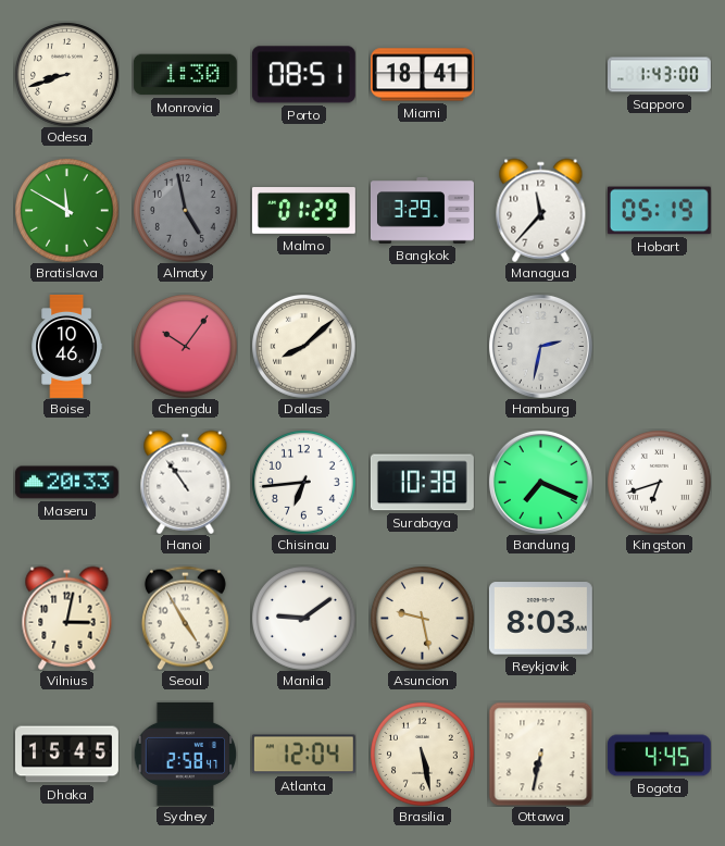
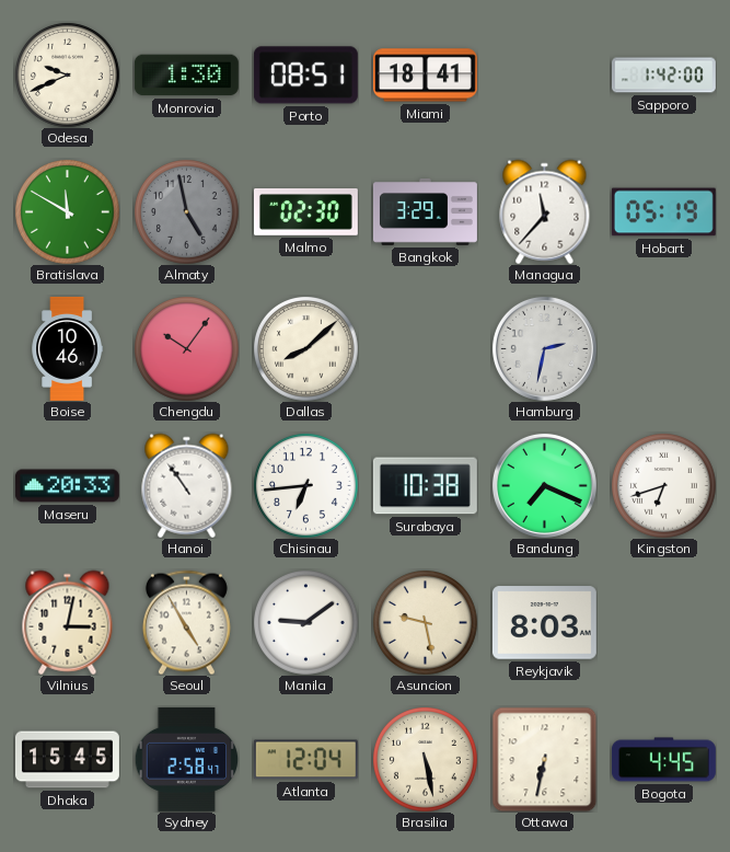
Odesa: 8:42 -> 9:41
Sapporo: 1:43 -> 1:42
Malmo: 01:29 -> 02:30
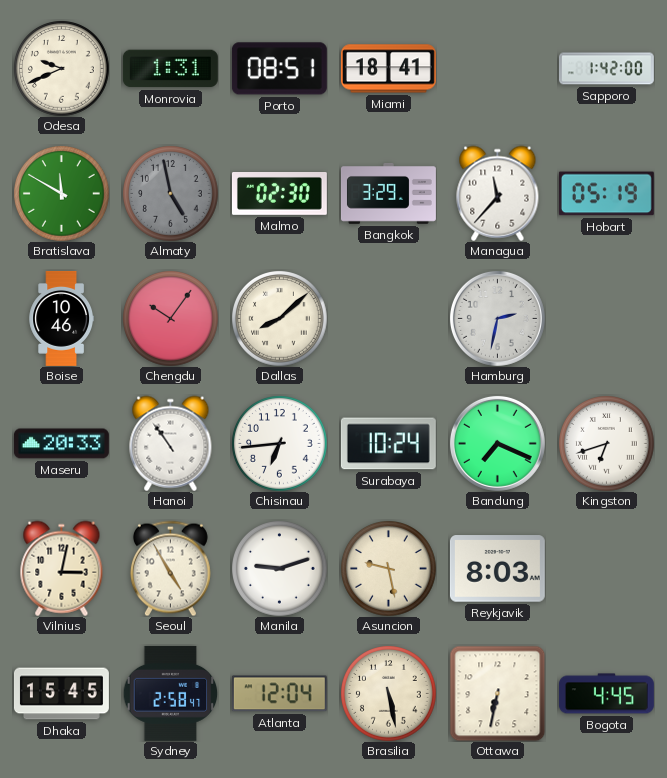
Monrovia: 1:30 -> 1:31
Surabaya: 10:38 -> 10:24
Manila: 9:09 -> 9:12
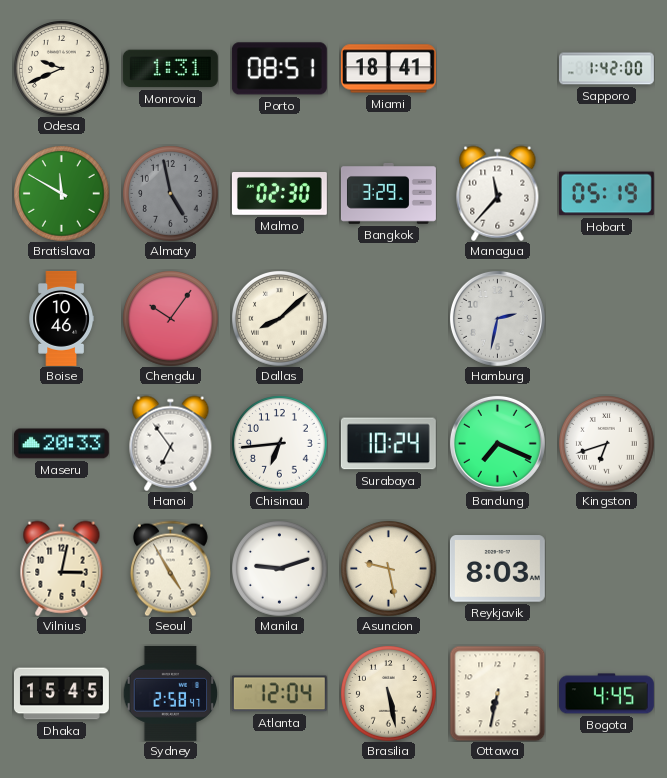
Hanoi: 10:54 -> 6:54
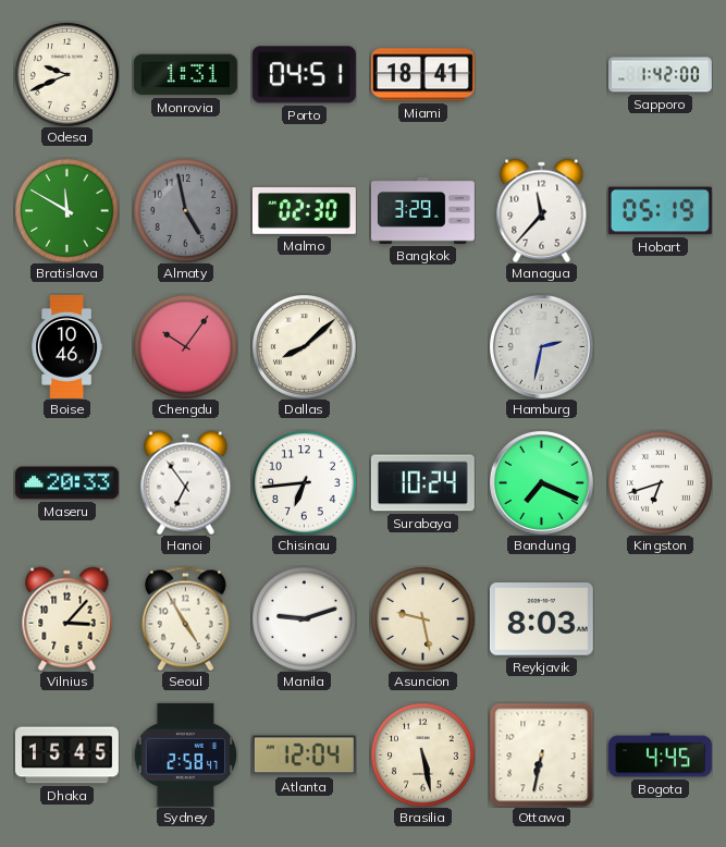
Porto: 08:51 -> 04:51
Vilnius: 3:02 -> 3:07
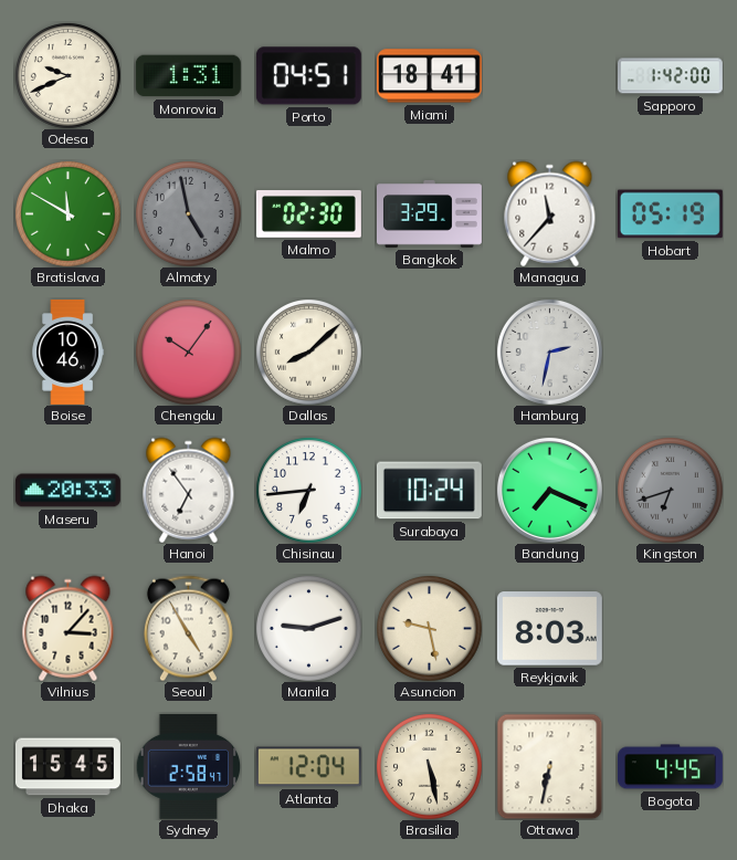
Kingston dial: white -> grey
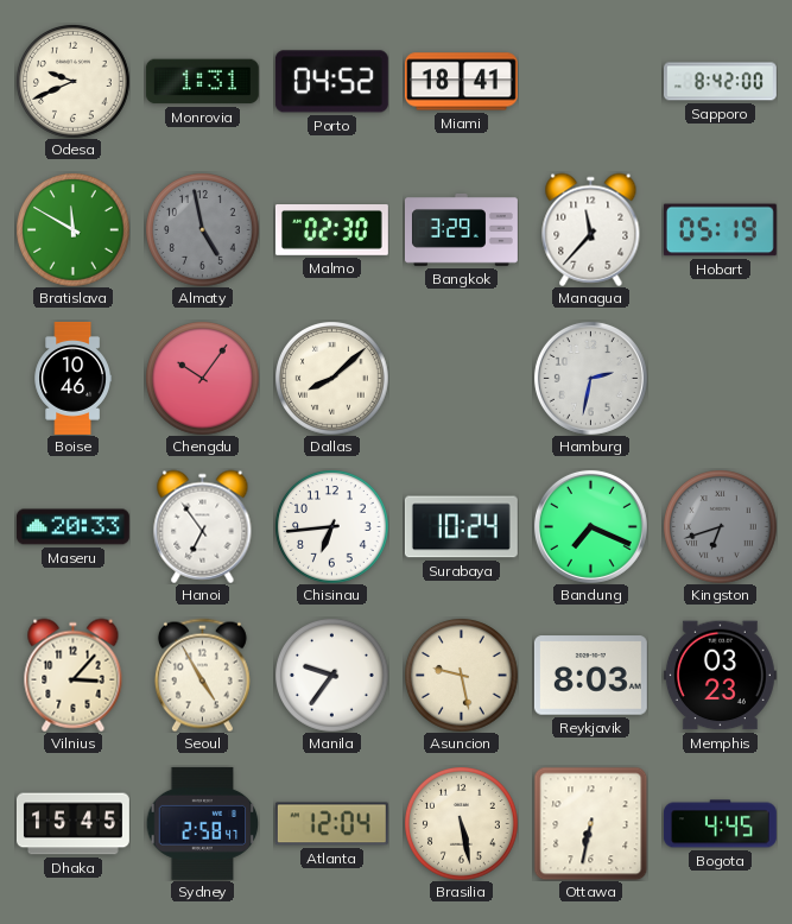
Porto: 04:51 -> 04:52
Sapporo: 1:42 -> 8:42
Manila: 9:12 -> 9:36
Memphis: none -> 03:23
